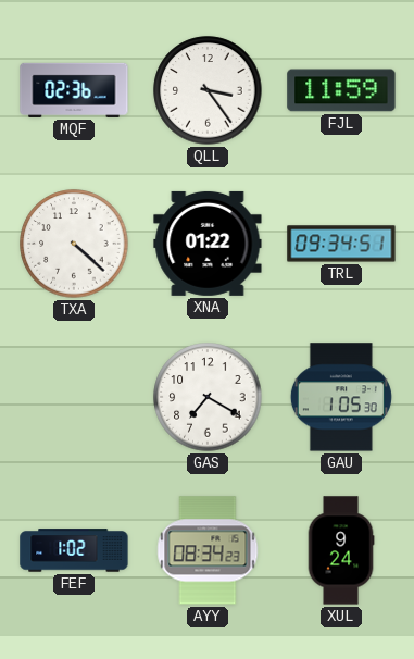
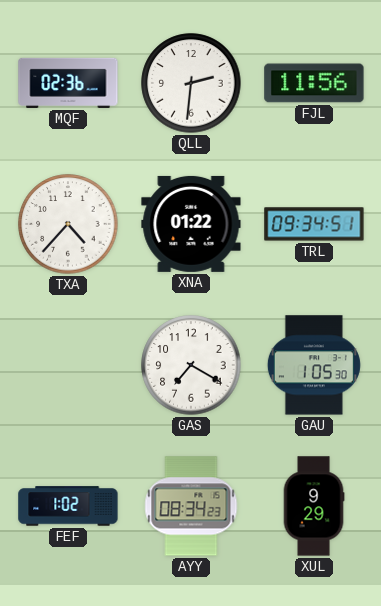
QLL: 3:24 -> 2:31
FJL: 11:59 -> 11:56
TXA: 4:22 -> 4:37
XUL: 9:24 -> 9:29
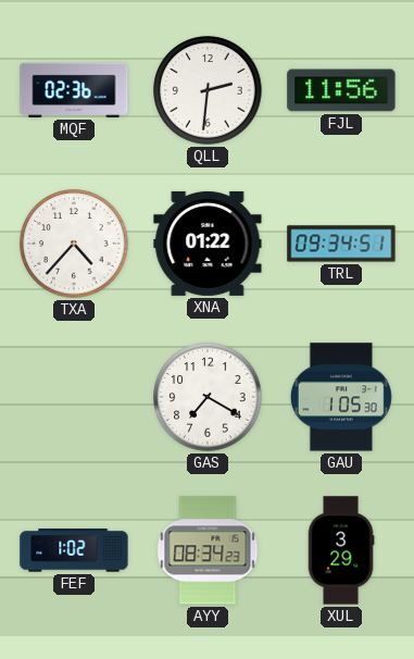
XUL: 9:29 -> 3:29
